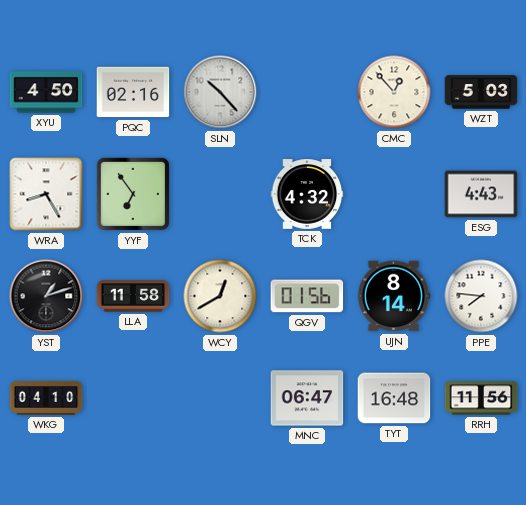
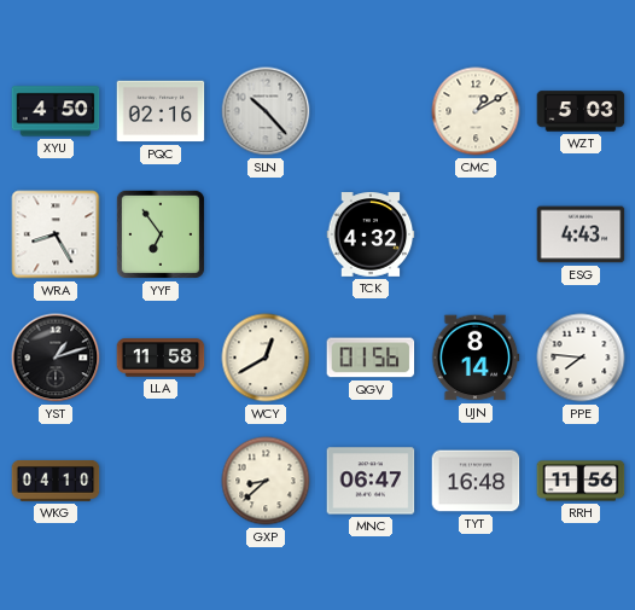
CMC: 12:53 -> 1:10
GXP: none -> 8:38
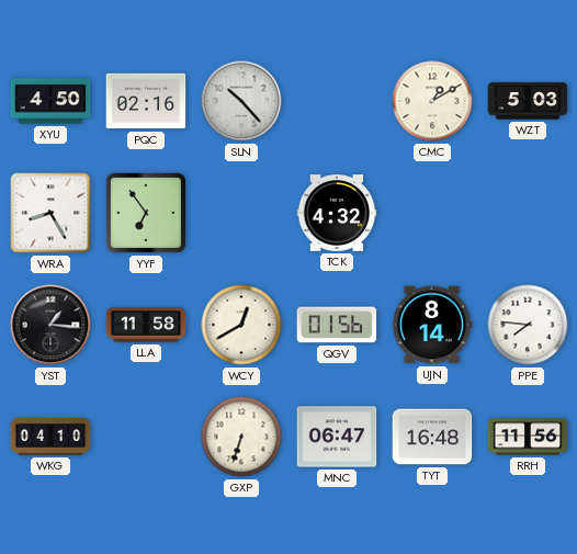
ESG: 4:43 -> none
YST: 1:12 -> 1:16
GXP: 8:38 -> 6:33
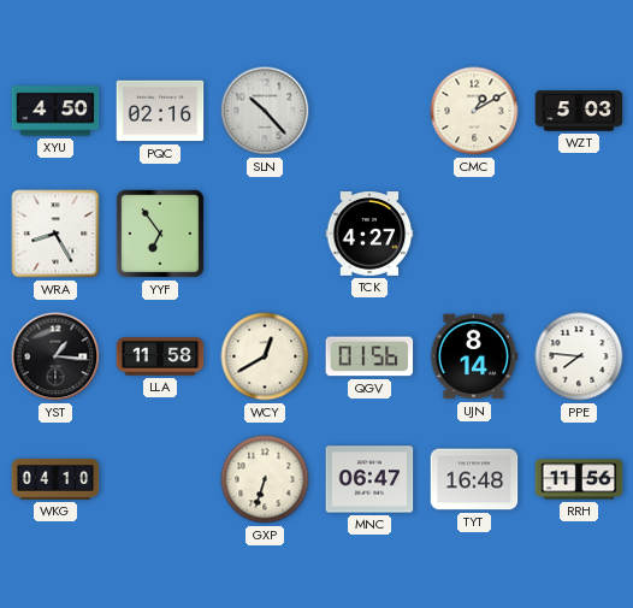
TCK: 4:32 -> 4:27
